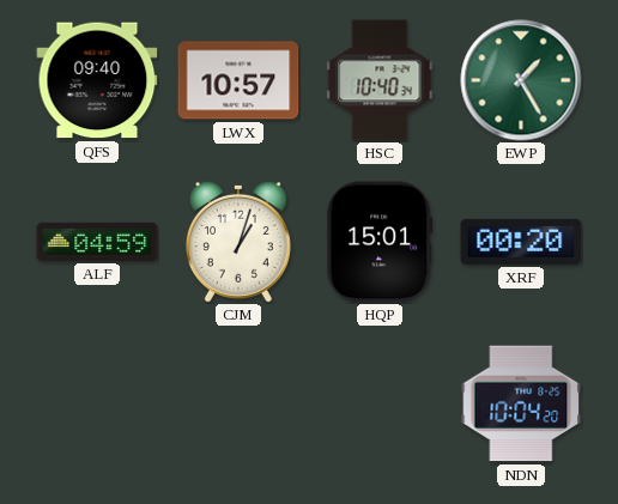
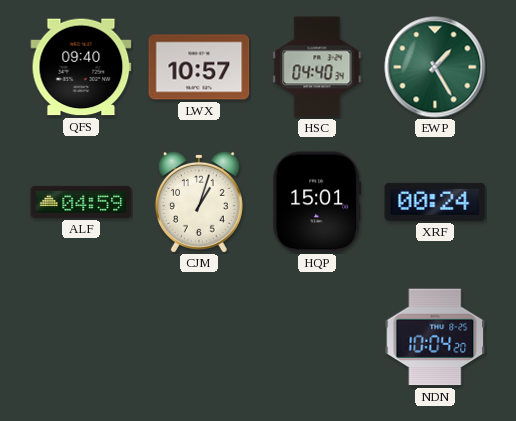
HSC: 10:40 -> 04:40
XRF: 00:20 -> 00:24
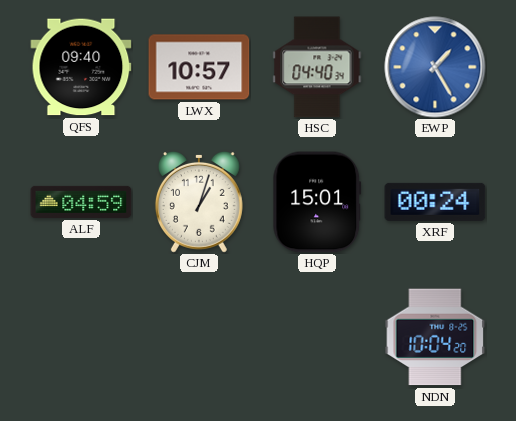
EWP dial: green -> blue
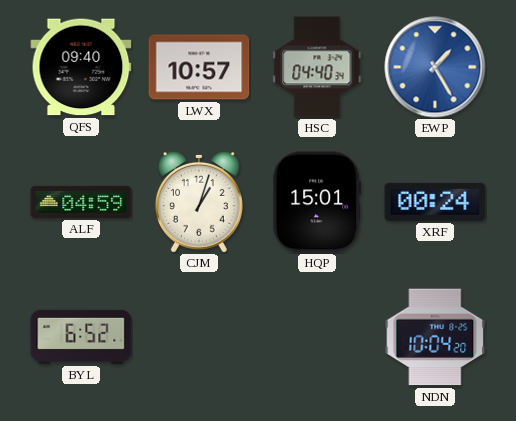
BYL: none -> 6:52
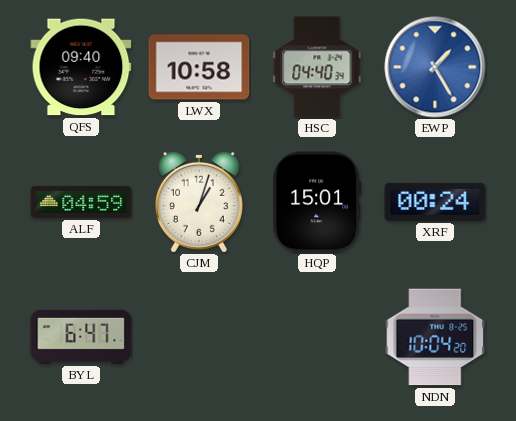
LWX: 10:57 -> 10:58
BYL: 6:52 -> 6:47
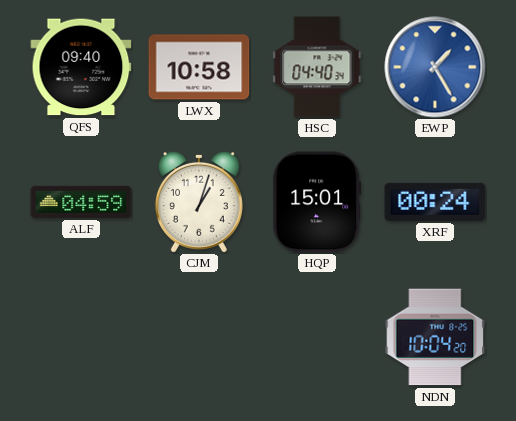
BYL: 6:47 -> none
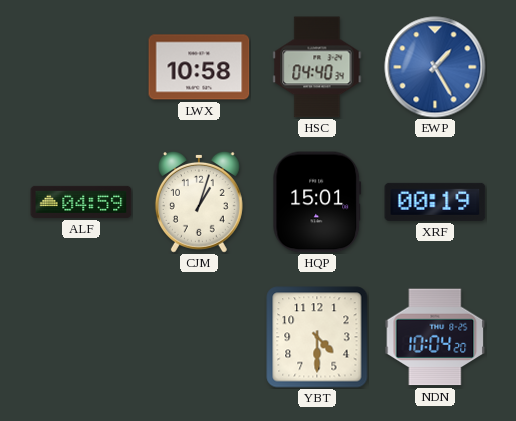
QFS: 09:40 -> none
XRF: 00:24 -> 00:19
YBT: none -> 4:30
